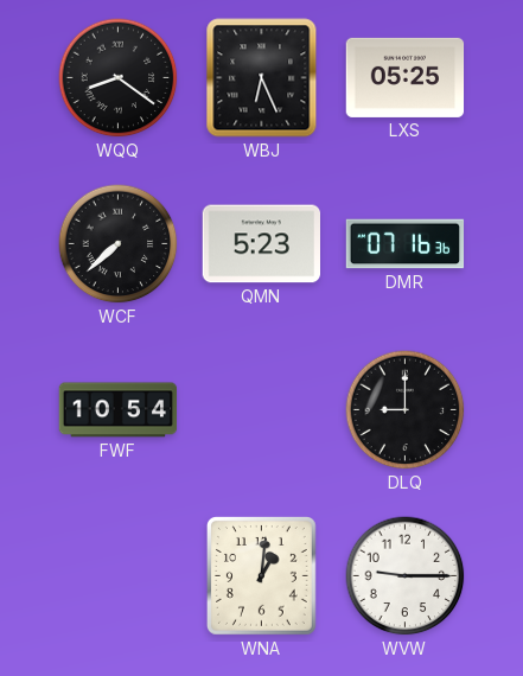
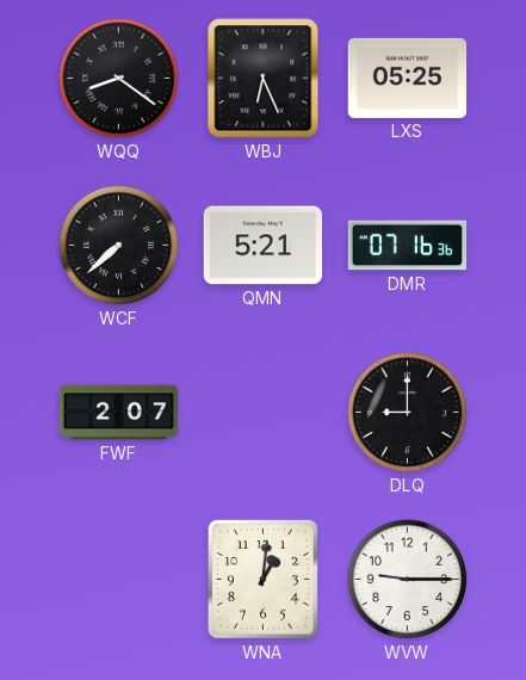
QMN: 5:23 -> 5:21
FWF: 10:54 -> 2:07
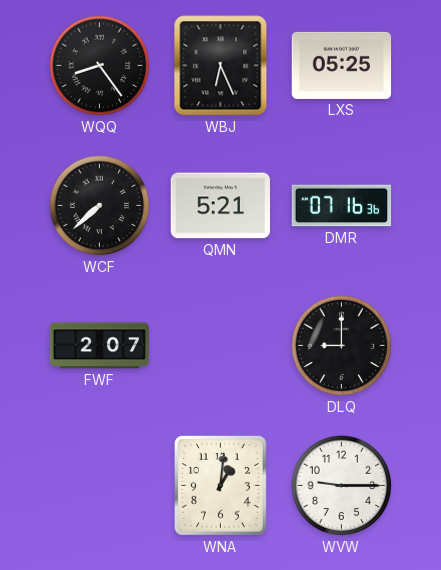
WQQ: 8:21 -> 8:24
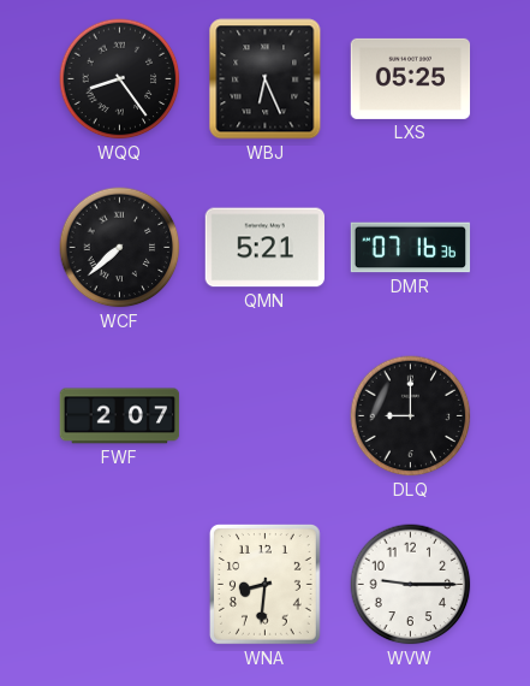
WNA: 1:01 -> 8:31
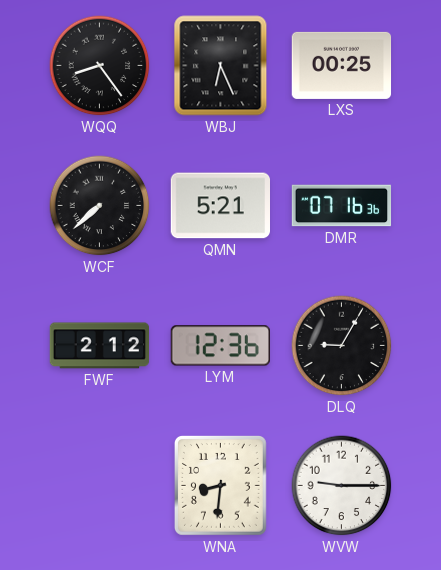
LXS: 05:25 -> 00:25
FWF: 2:07 -> 2:12
LYM: none -> 12:36
DLQ: 9:00 -> 9:05
